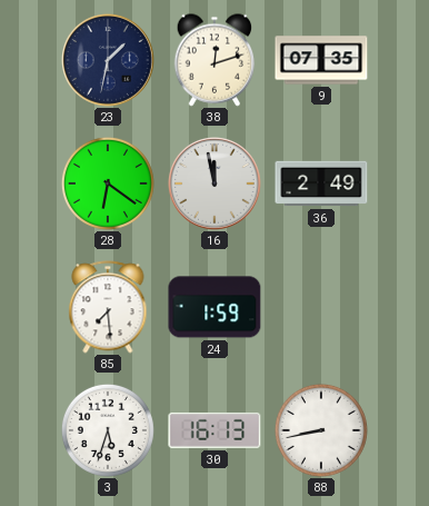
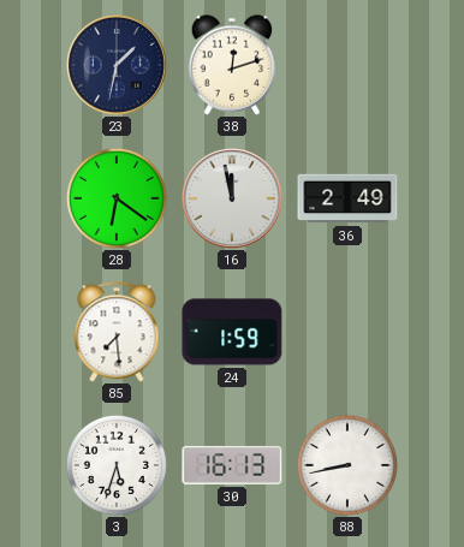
9: 07:35 -> none
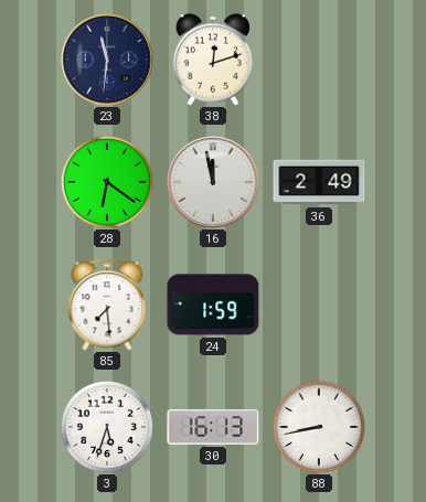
23: 1:32 -> 11:31
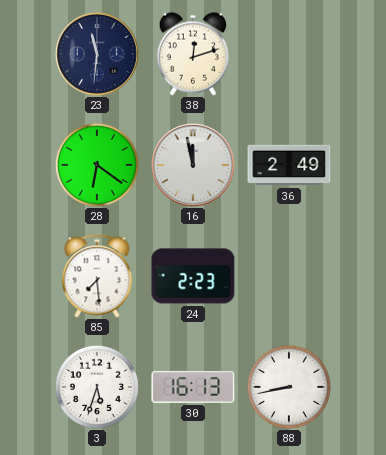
24: 1:59 -> 2:23
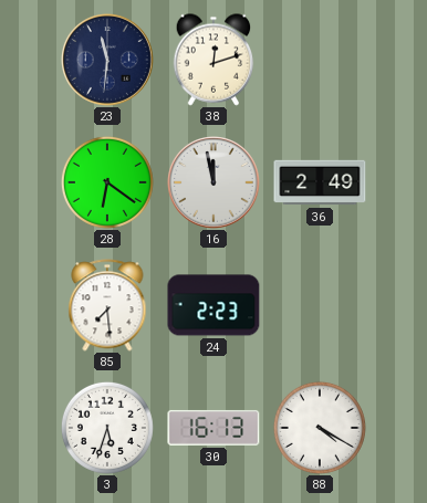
88: 8:43 -> 4:20
